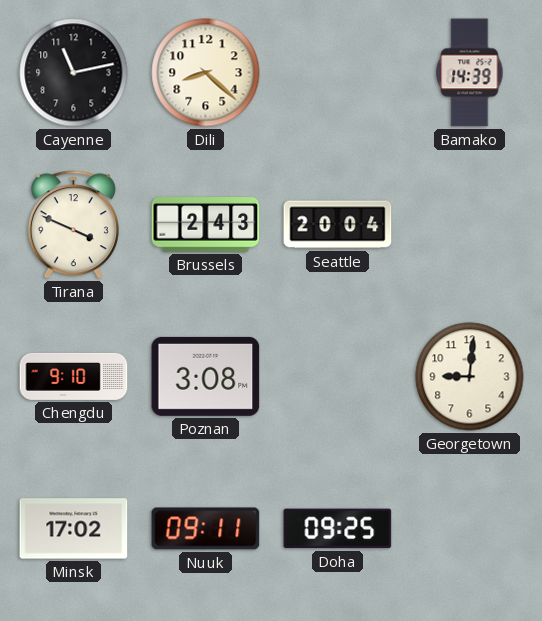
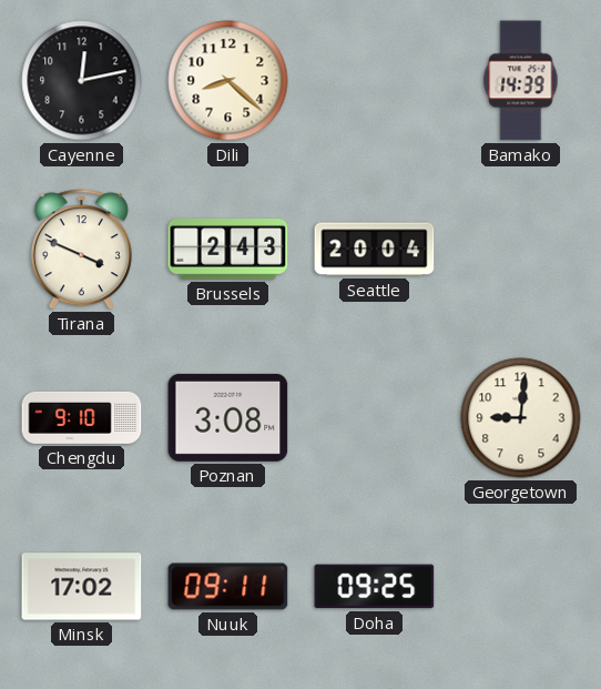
Cayenne: 11:13 -> 12:13
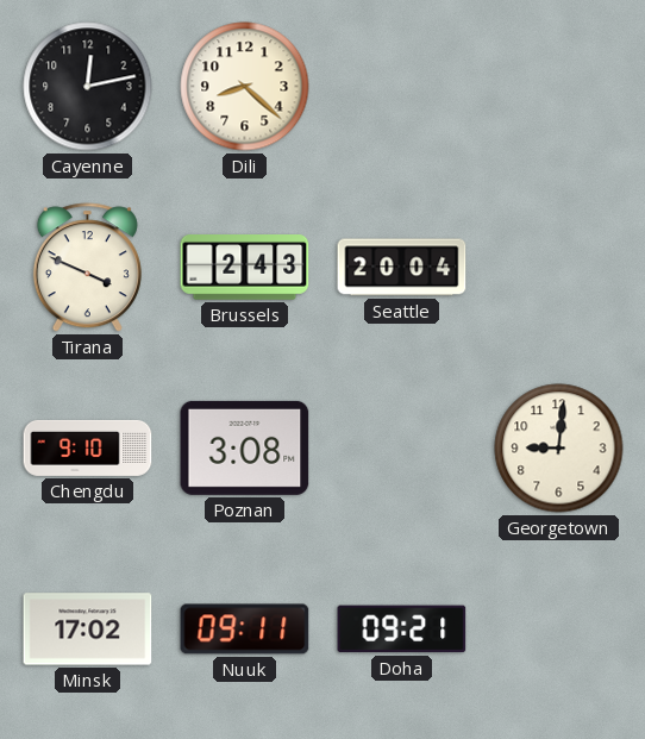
Bamako: 14:39 -> none
Doha: 09:25 -> 09:21
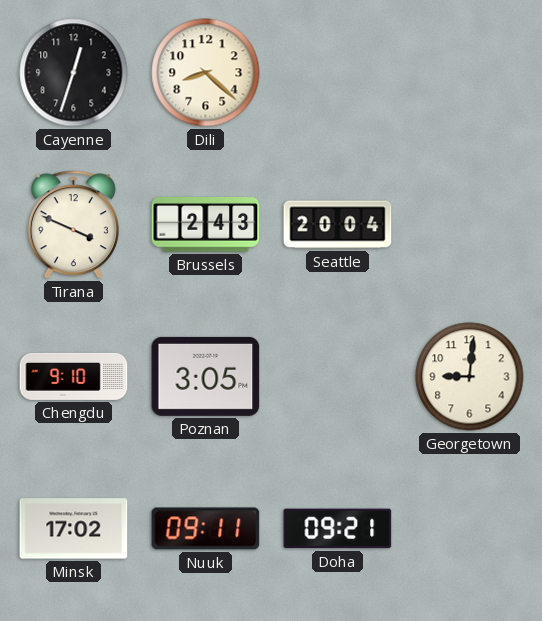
Cayenne: 12:13 -> 12:33
Poznan: 3:08 -> 3:05
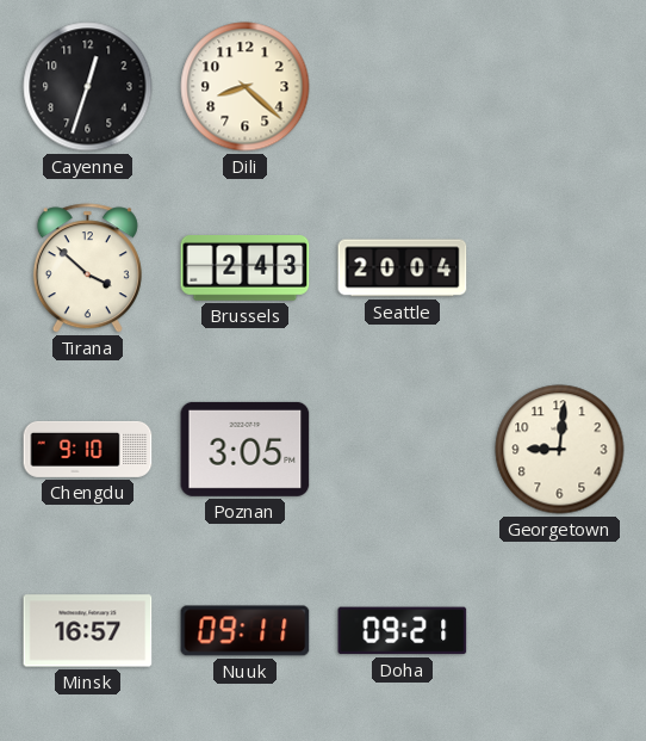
Tirana: 3:49 -> 3:52
Minsk: 17:02 -> 16:57
